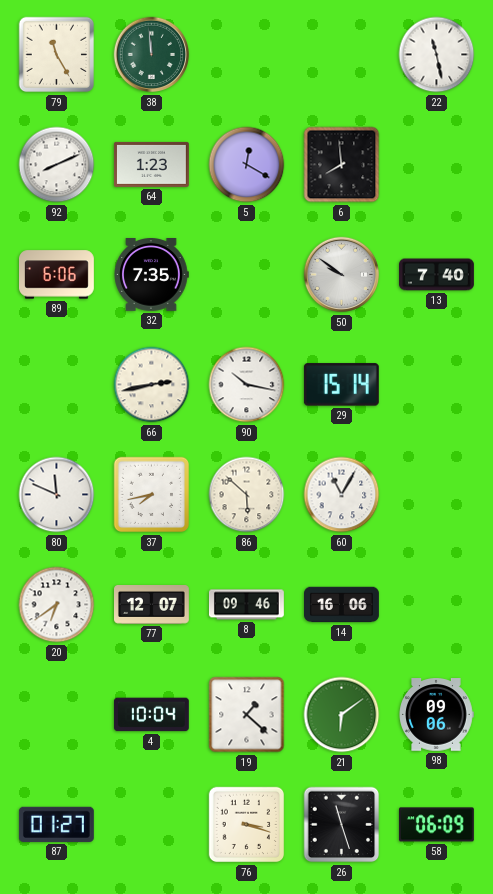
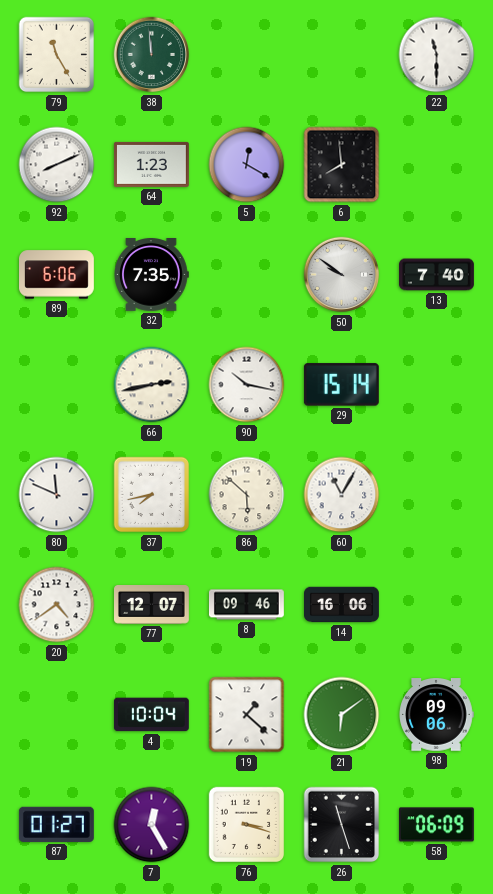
22: 11:28 -> 11:30
20: 6:39 -> 4:39
7: none -> 12:25
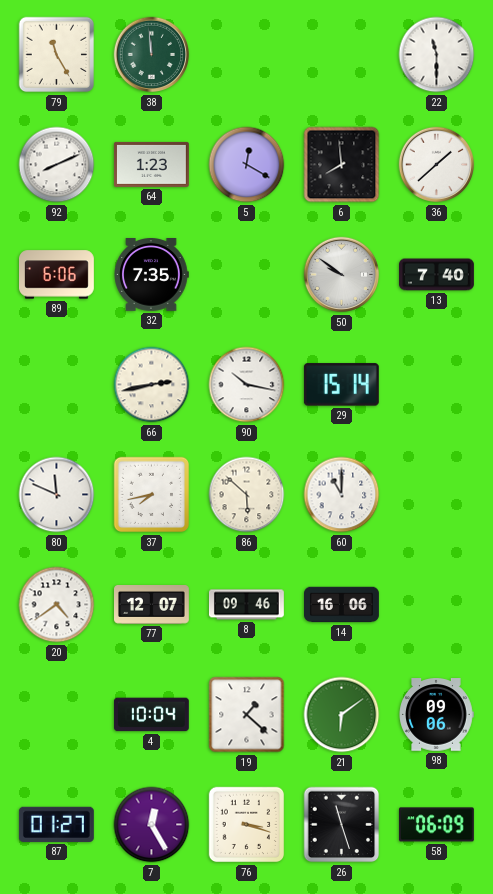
36: none -> 1:38
60: 11:05 -> 11:00
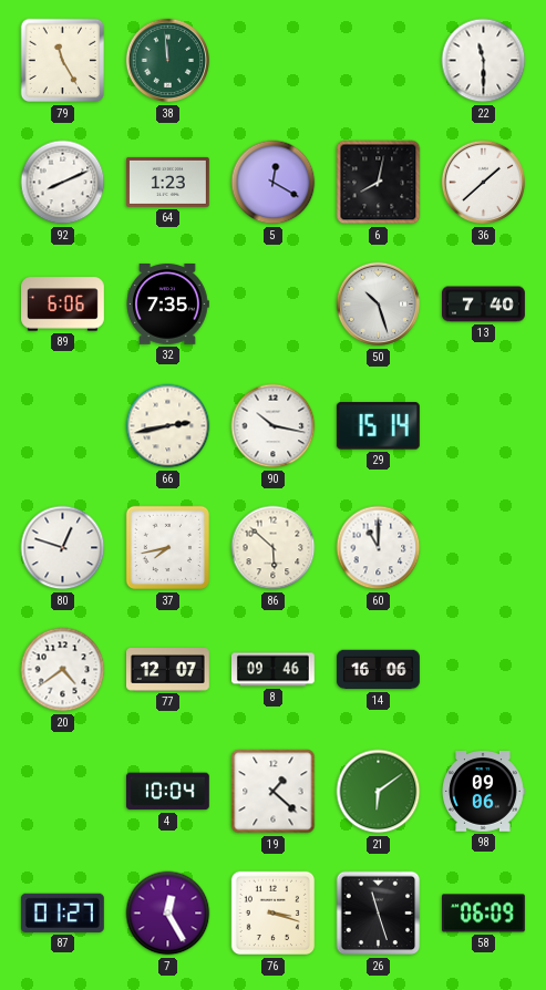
6: 7:59 -> 8:02
50: 9:51 -> 10:27
80: 11:49 -> 12:48
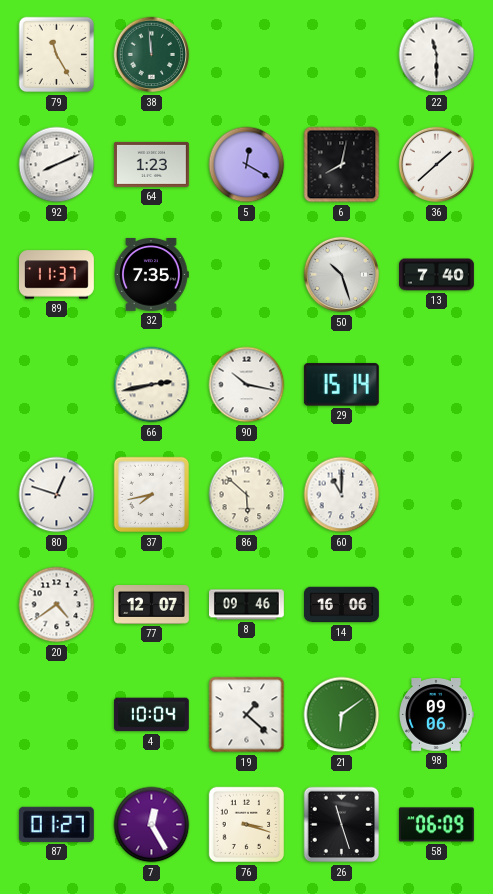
89: 6:06 -> 11:37
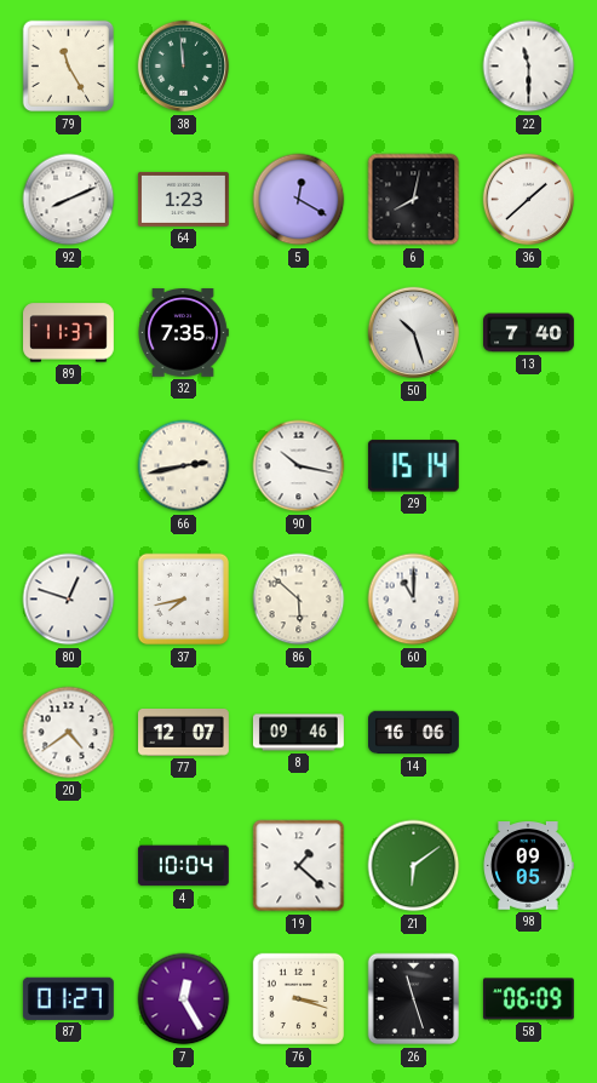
98: 09:06 -> 09:05
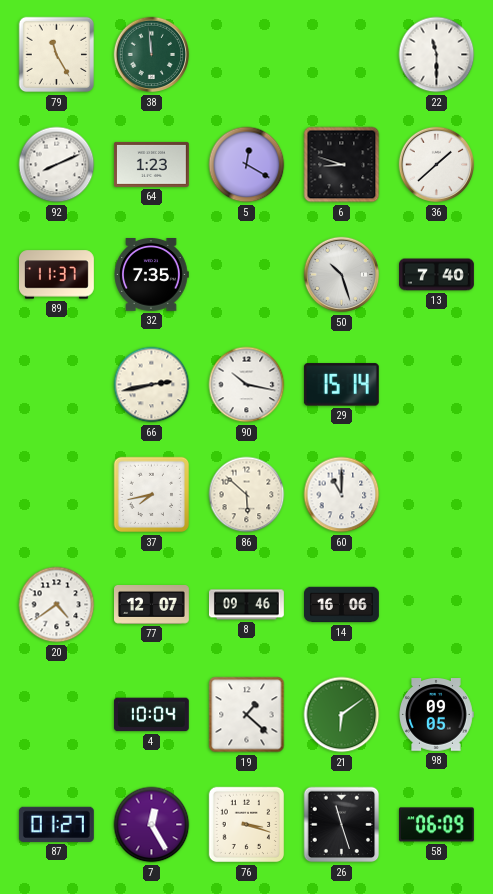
6: 8:02 -> 8:48
80: 12:48 -> none
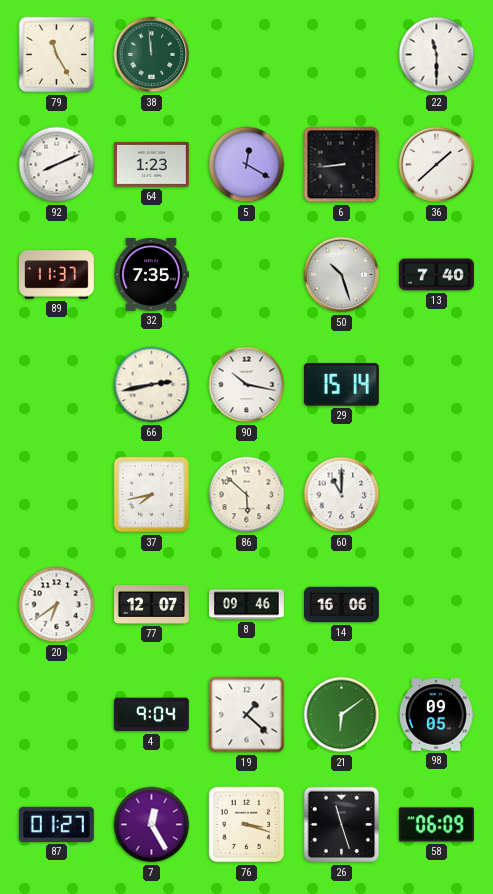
6: 8:48 -> 8:44
20: 4:39 -> 6:39
4: 10:04 -> 9:04
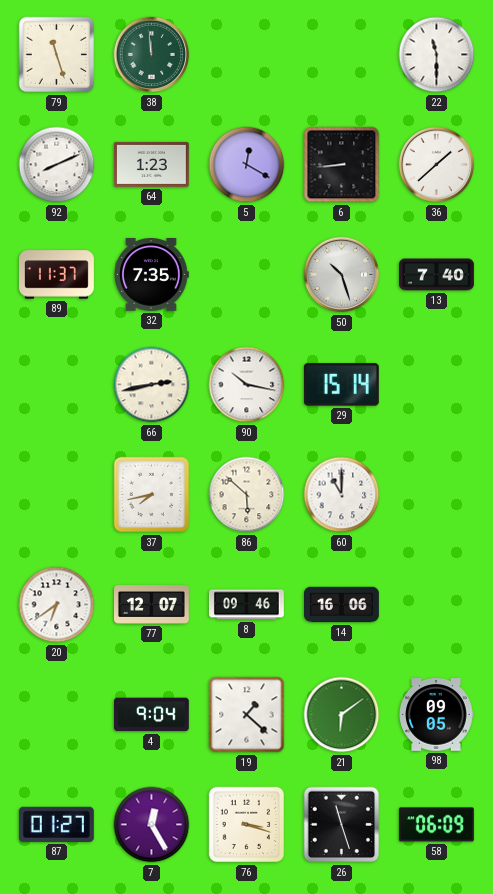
79: 11:25 -> 11:27
